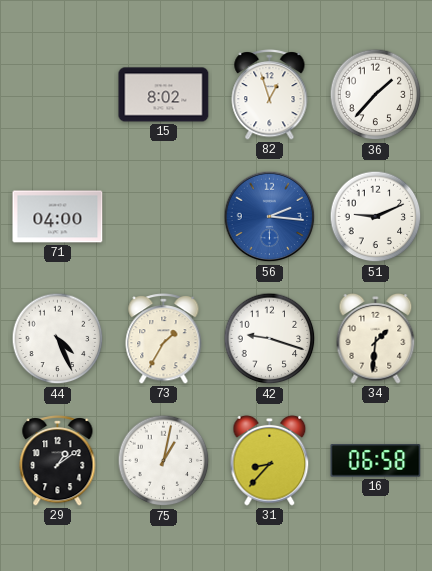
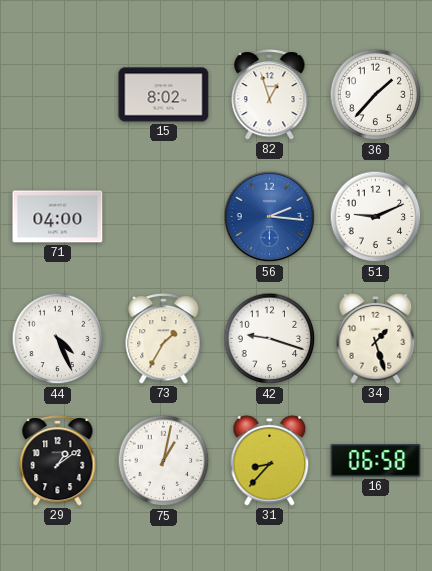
34: 1:31 -> 1:27
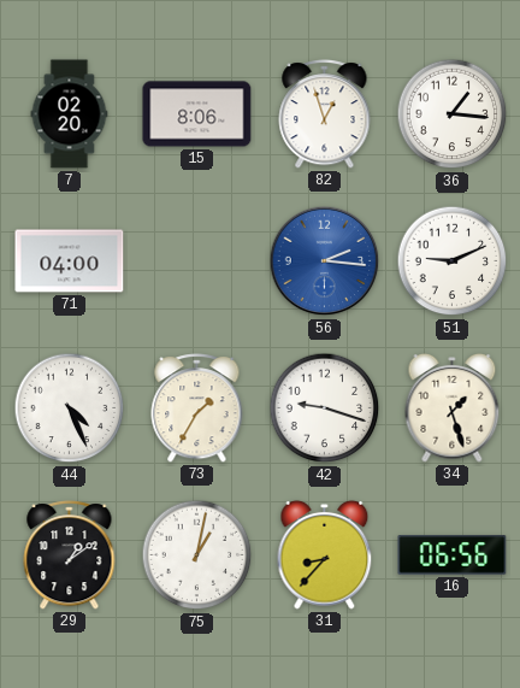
7: none -> 02:20
15: 8:02 -> 8:06
36: 1:37 -> 1:16
16: 06:58 -> 06:56
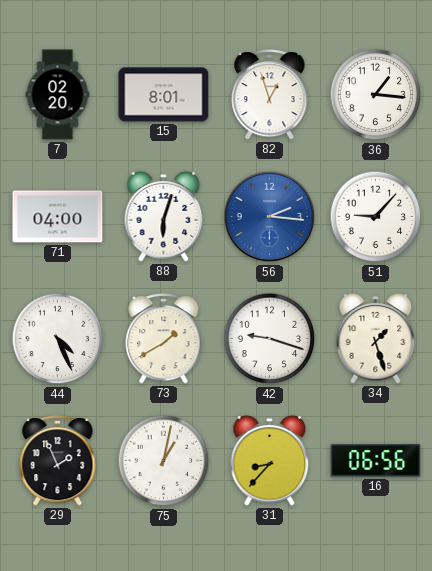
15: 8:06 -> 8:01
88: none -> 6:03
51: 9:11 -> 9:07
73: 1:35 -> 1:40
29: 1:09 -> 1:56
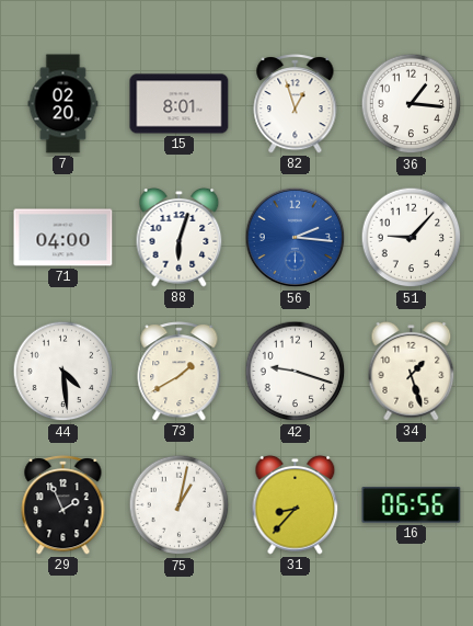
44: 4:26 -> 4:29
